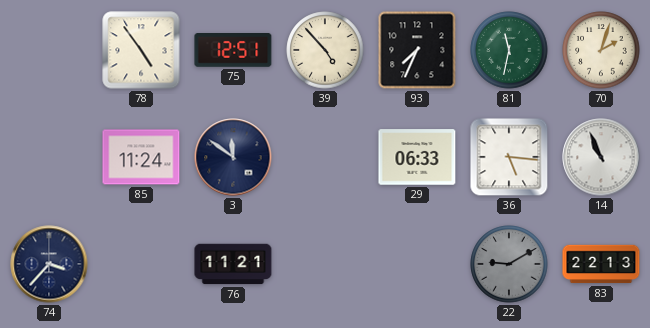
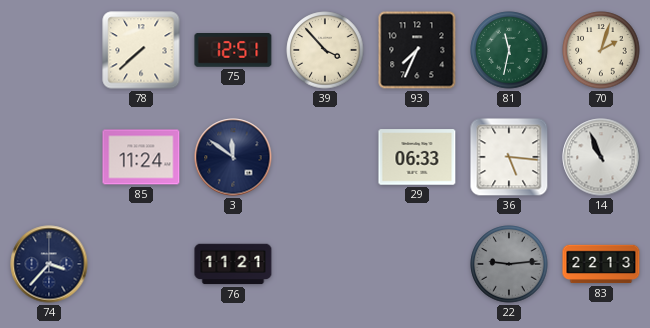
78: 4:54 -> 7:38
39: 4:53 -> 3:53
22: 9:10 -> 9:14
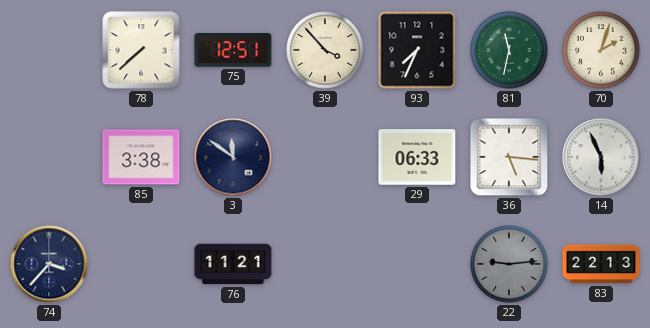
85: 11:24 -> 3:38
14: 10:56 -> 5:56
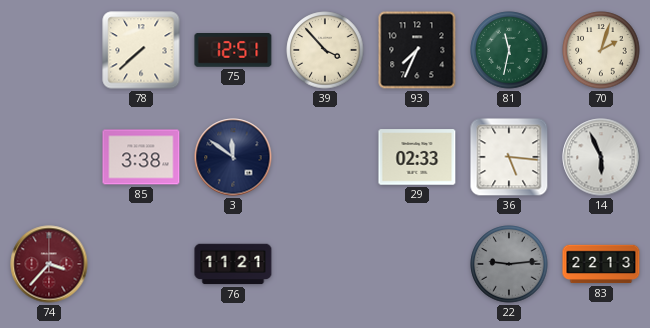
29: 06:33 -> 02:33
74 dial: navy -> burgundy
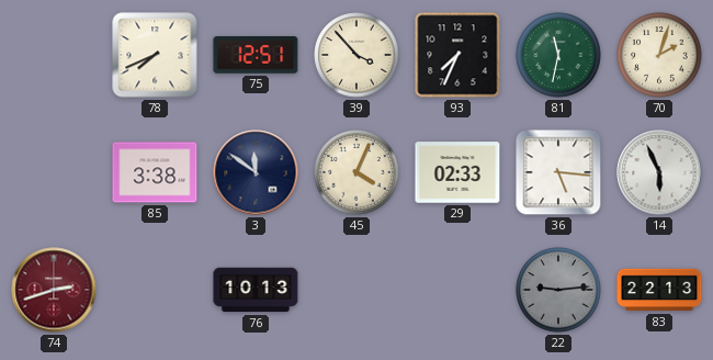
78: 7:38 -> 7:41
45: none -> 4:04
74: 3:37 -> 2:42
76: 11:21 -> 10:13
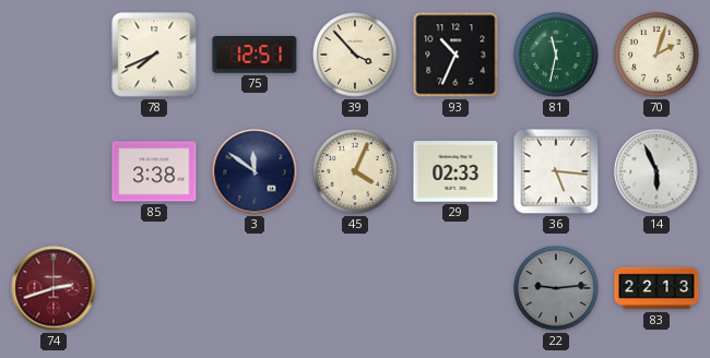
93: 7:34 -> 10:34
76: 10:13 -> none
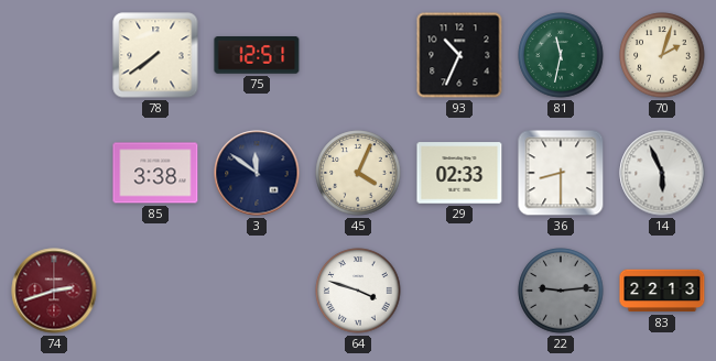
78: 7:41 -> 7:39
39: 3:53 -> none
36: 5:16 -> 8:30
64: none -> 3:48
